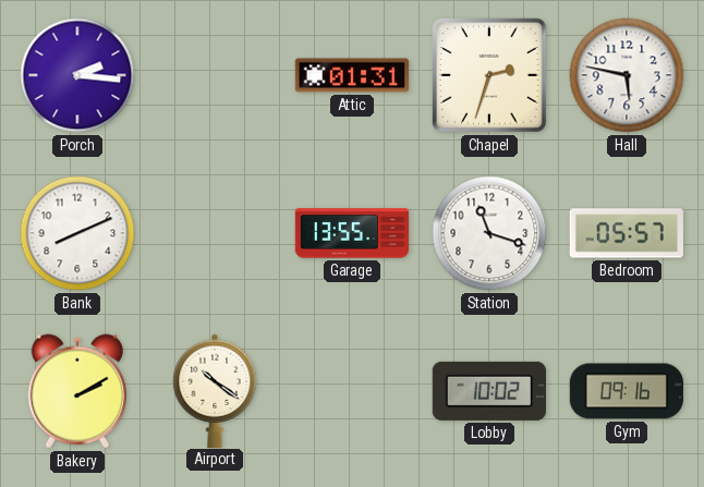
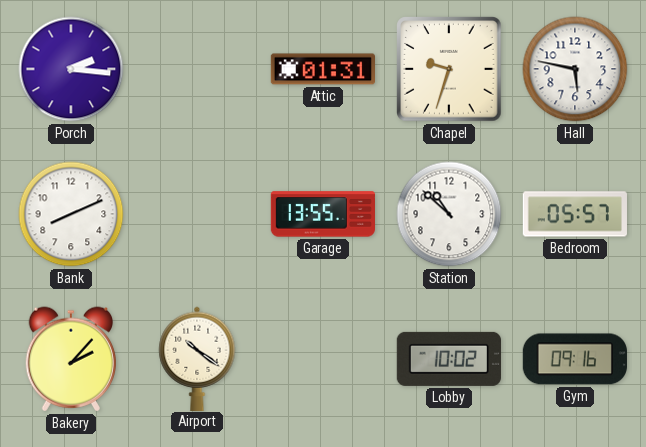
Chapel: 2:33 -> 9:33
Station: 11:18 -> 10:52
Bakery: 2:10 -> 2:07
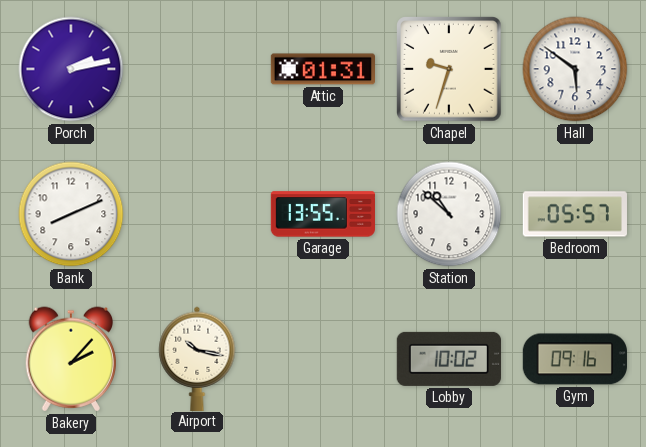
Porch: 2:16 -> 2:13
Hall: 5:47 -> 5:51
Airport: 10:21 -> 10:17
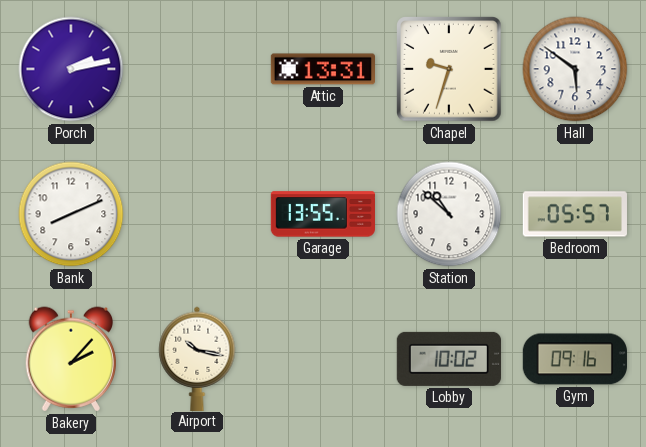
Attic: 01:31 -> 13:31
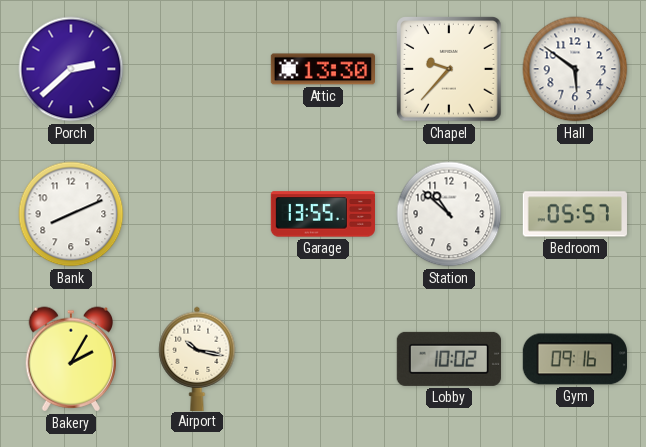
Porch: 2:13 -> 2:38
Attic: 13:31 -> 13:30
Chapel: 9:33 -> 9:37
Bakery: 2:07 -> 2:05
